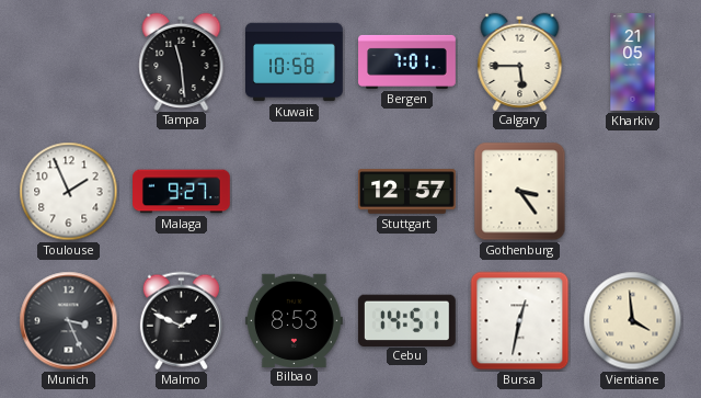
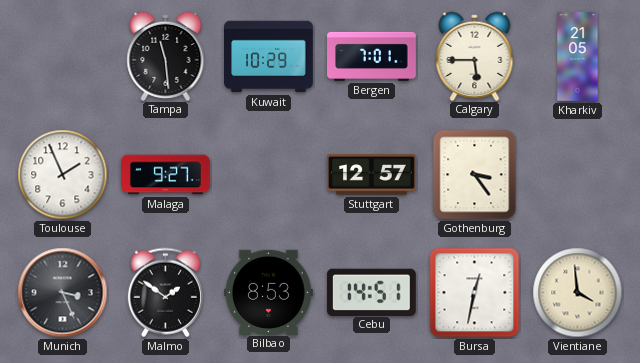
Kuwait: 10:58 -> 10:29
Malmo: 1:49 -> 1:51
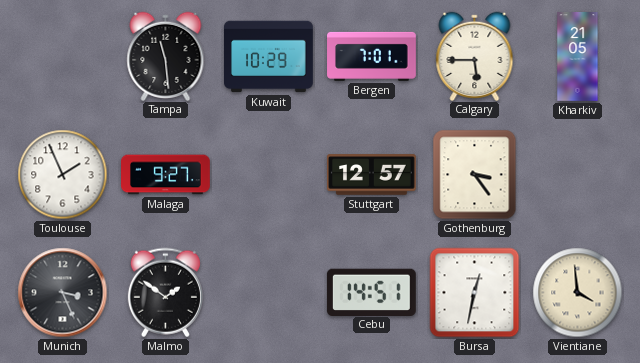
Bilbao: 8:53 -> none
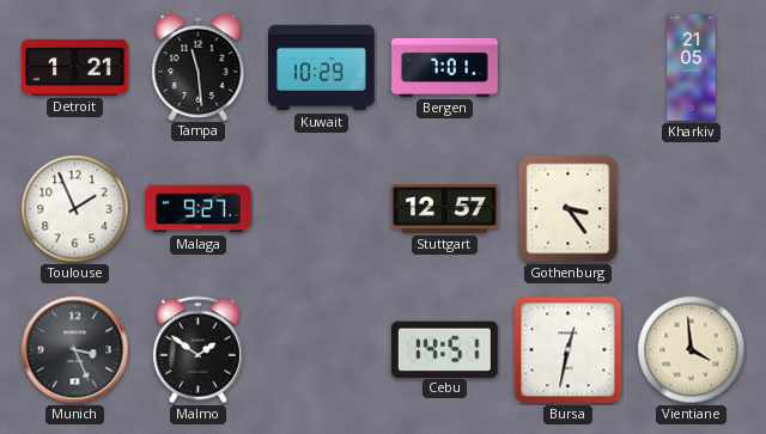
Detroit: none -> 1:21
Calgary: 5:45 -> none
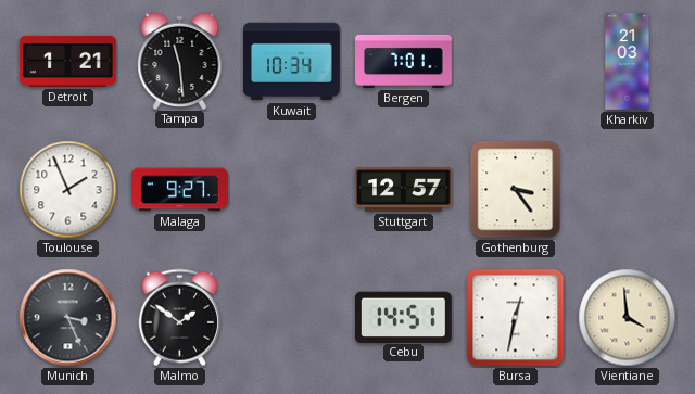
Kuwait: 10:29 -> 10:34
Kharkiv: 21:05 -> 21:03
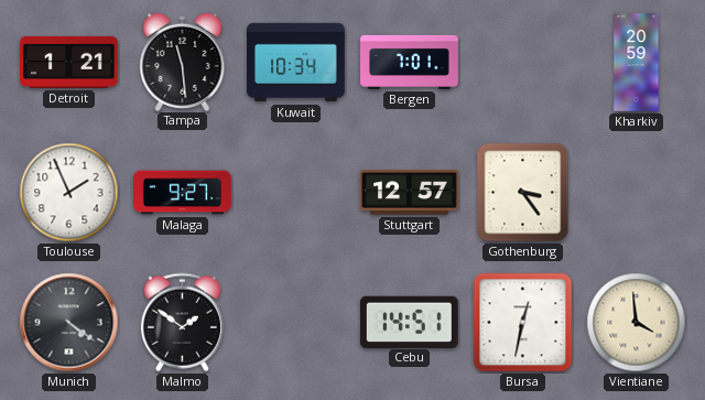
Kharkiv: 21:03 -> 20:59
Munich: 3:26 -> 4:21
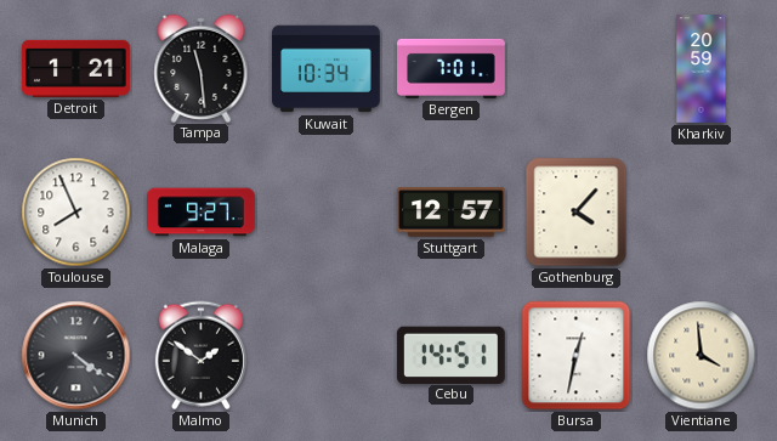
Toulouse: 1:56 -> 7:56
Gothenburg: 3:24 -> 4:07
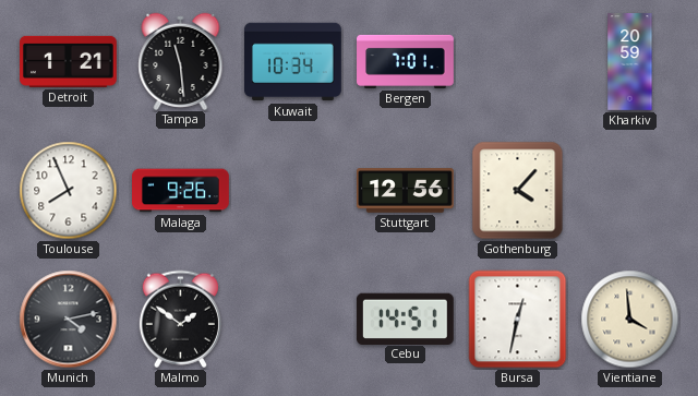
Malaga: 9:27 -> 9:26
Stuttgart: 12:57 -> 12:56
Munich: 4:21 -> 4:13
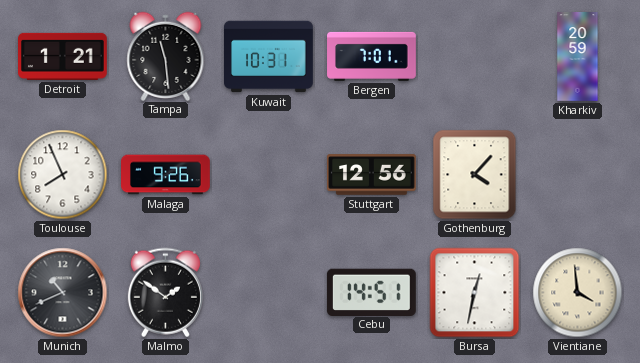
Kuwait: 10:34 -> 10:31
Munich: 4:13 -> 10:41
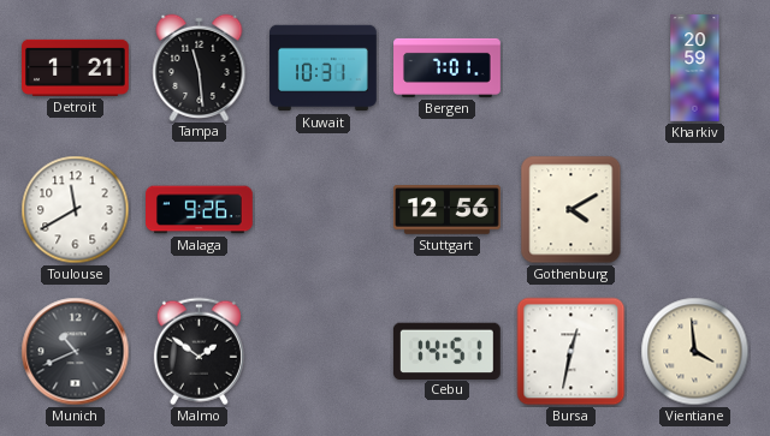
Toulouse: 7:56 -> 11:40
Gothenburg: 4:07 -> 4:10
